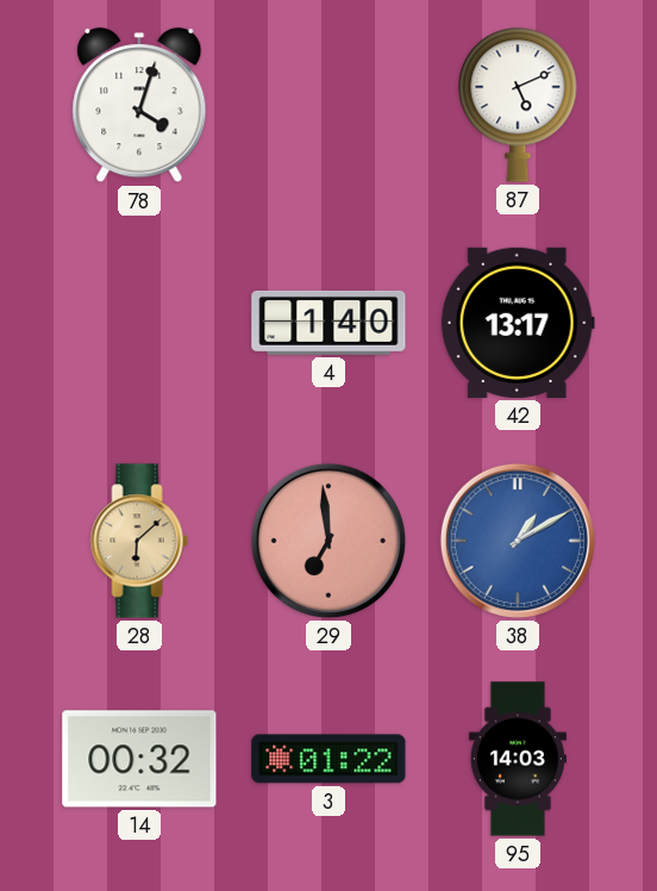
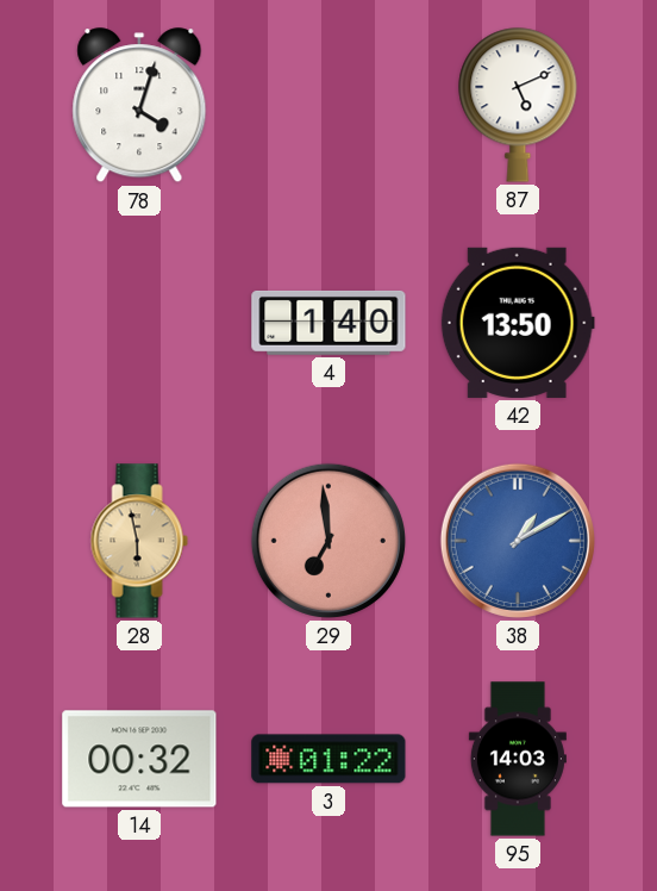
42: 13:17 -> 13:50
28: 6:08 -> 5:58
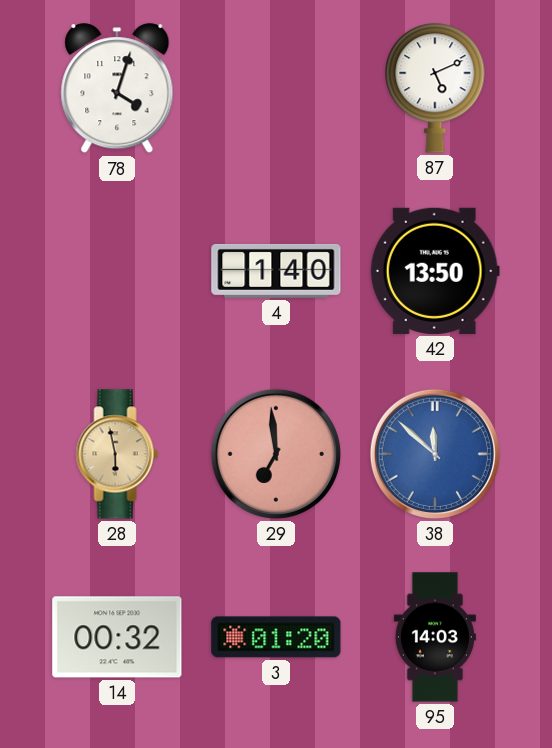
38: 1:10 -> 11:52
3: 01:22 -> 01:20
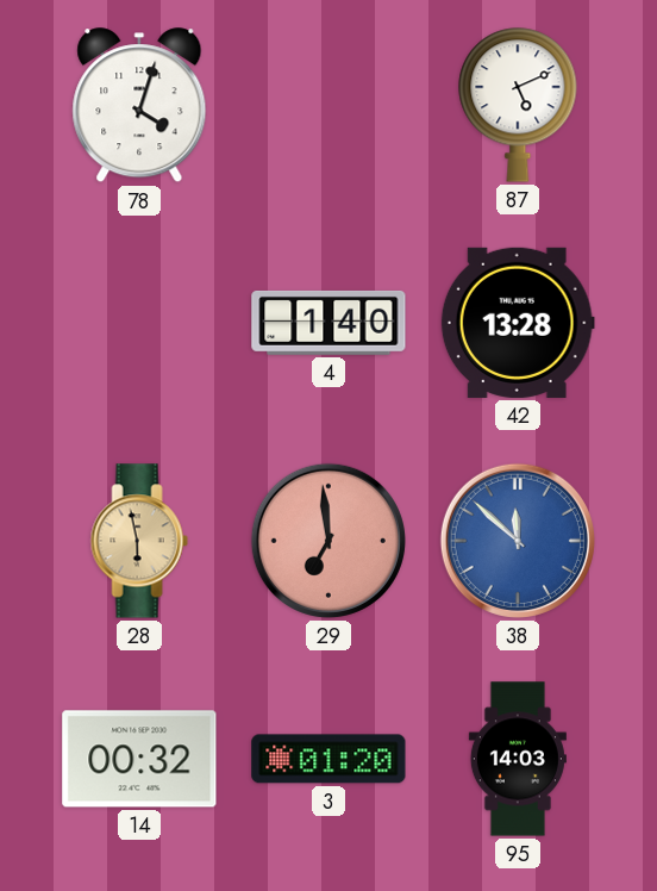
42: 13:50 -> 13:28
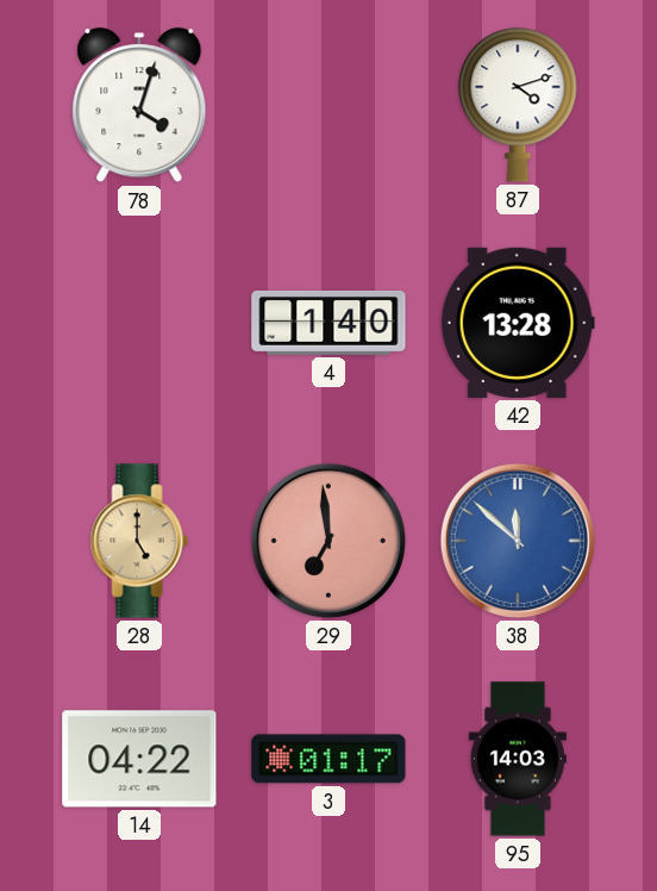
87: 5:11 -> 4:12
28: 5:58 -> 5:00
14: 00:32 -> 04:22
3: 01:20 -> 01:17
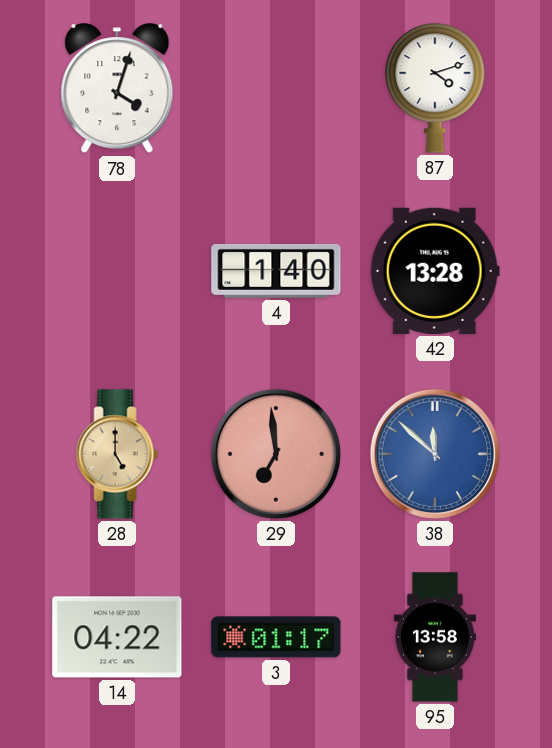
95: 14:03 -> 13:58
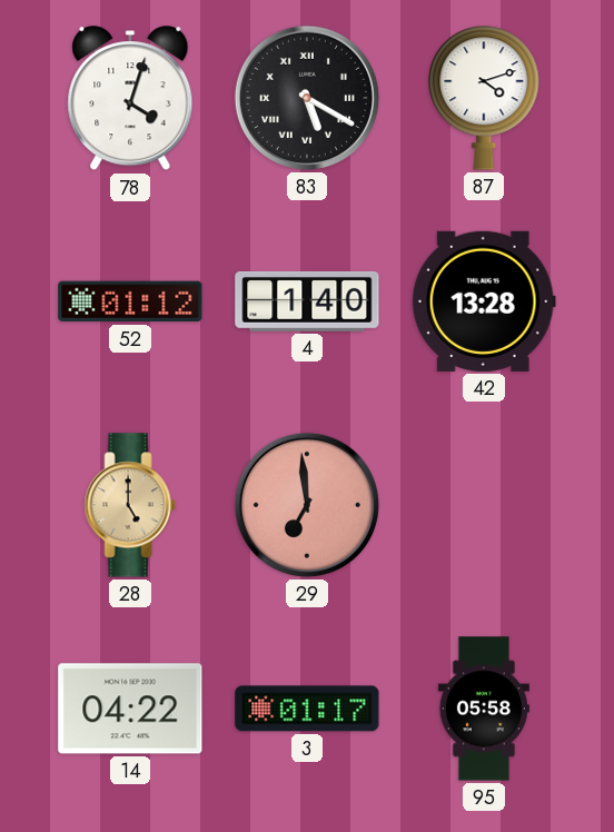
83: none -> 5:20
52: none -> 01:12
38: 11:52 -> none
95: 13:58 -> 05:58
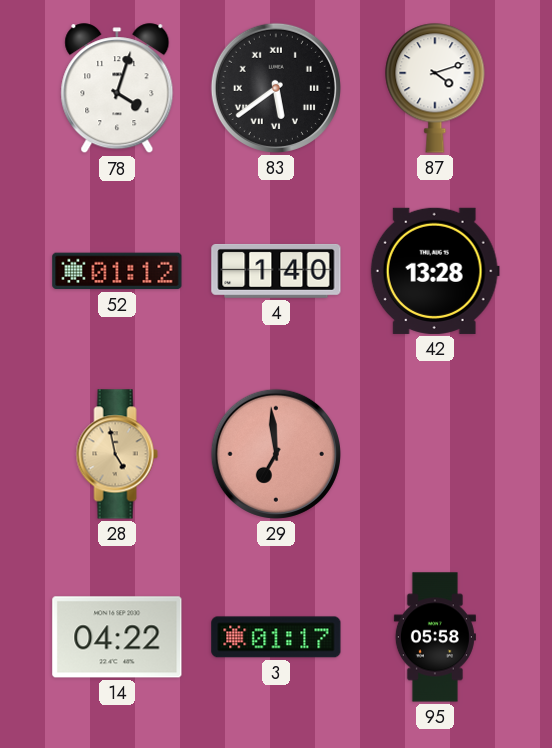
83: 5:20 -> 5:39
28: 5:00 -> 4:58
